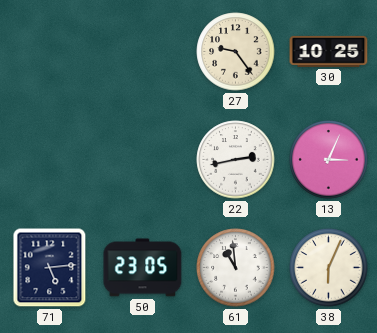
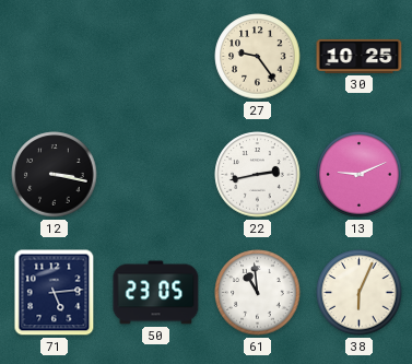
12: none -> 3:17
13: 3:04 -> 9:11
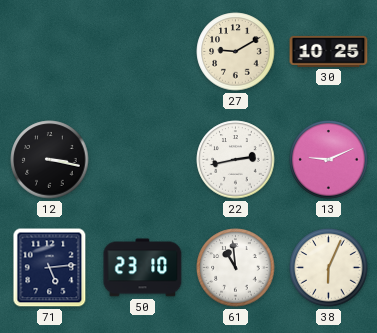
27: 9:24 -> 9:10
50: 23:05 -> 23:10
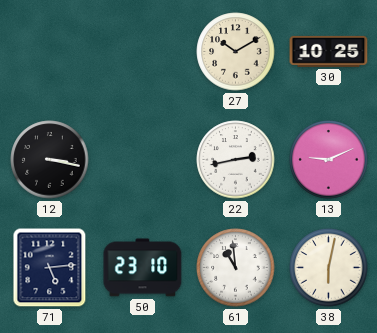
27: 9:10 -> 10:10
38: 6:04 -> 6:02
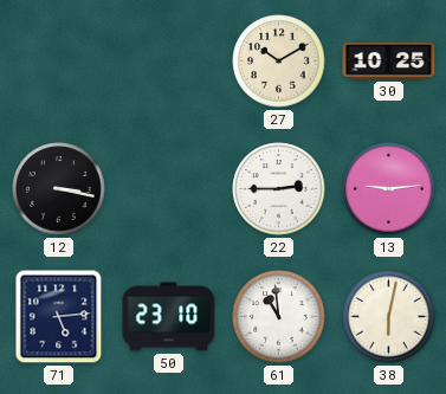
22: 2:43 -> 2:45
13: 9:11 -> 9:14
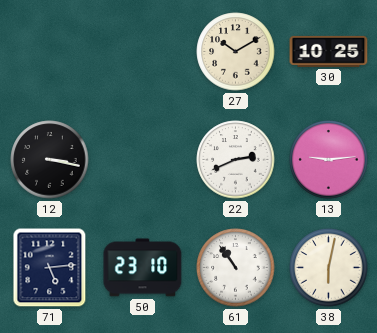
22: 2:45 -> 2:41
61: 10:59 -> 10:54
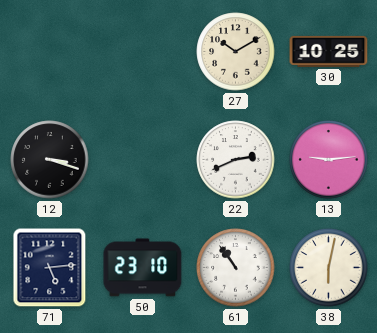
12: 3:17 -> 3:18
